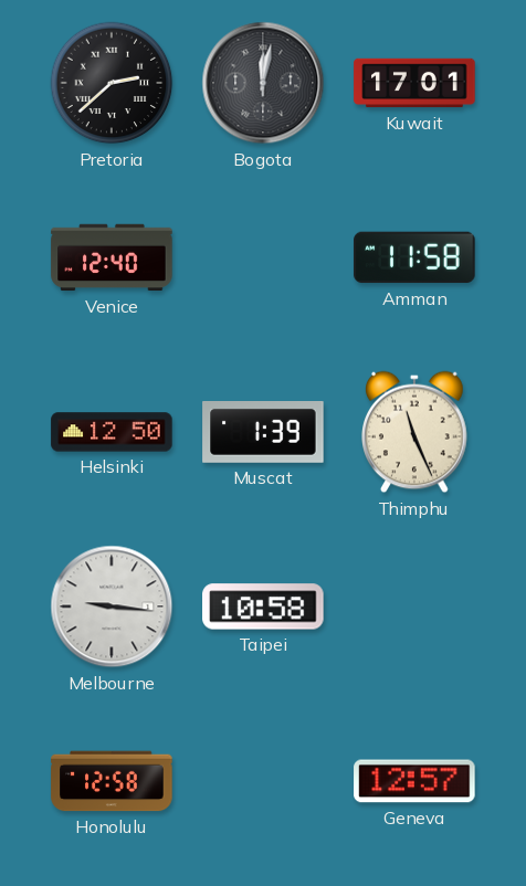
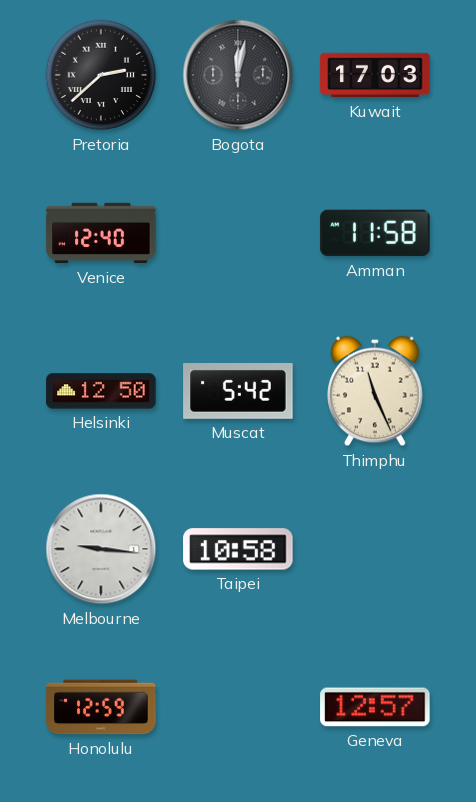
Kuwait: 17:01 -> 17:03
Muscat: 1:39 -> 5:42
Honolulu: 12:58 -> 12:59
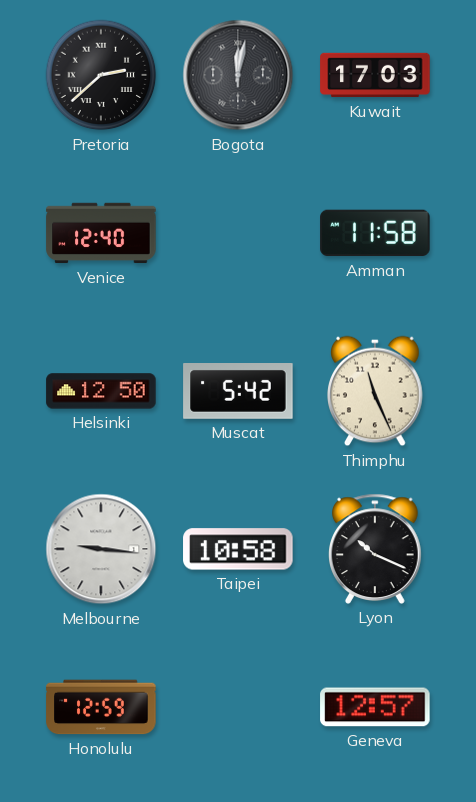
Lyon: none -> 10:19
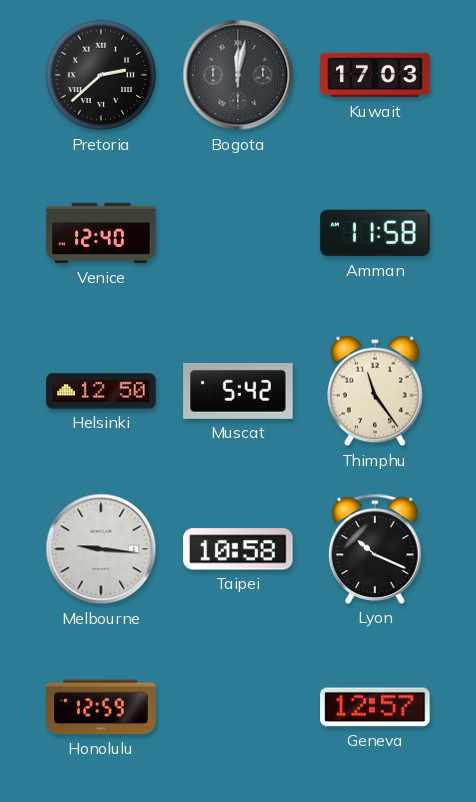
Thimphu: 11:26 -> 11:24
